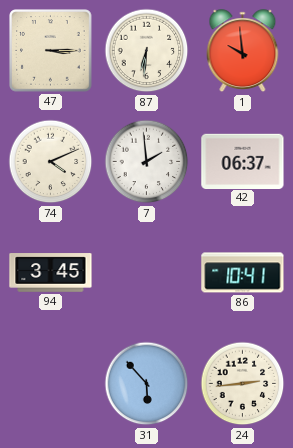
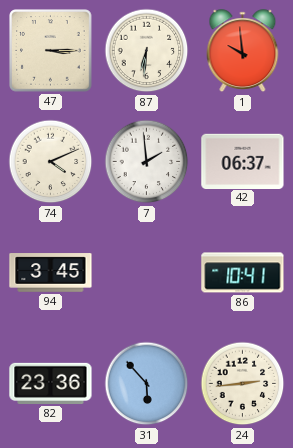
82: none -> 23:36
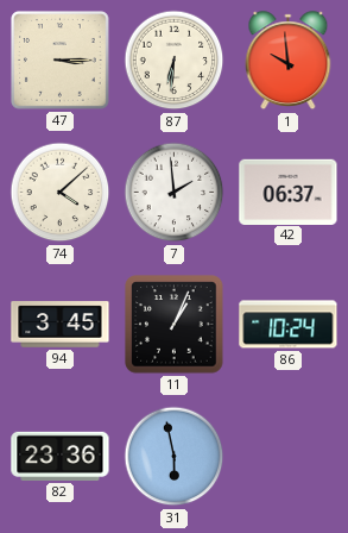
74: 4:11 -> 4:08
11: none -> 1:04
86: 10:41 -> 10:24
31: 5:53 -> 5:58
24: 2:44 -> none
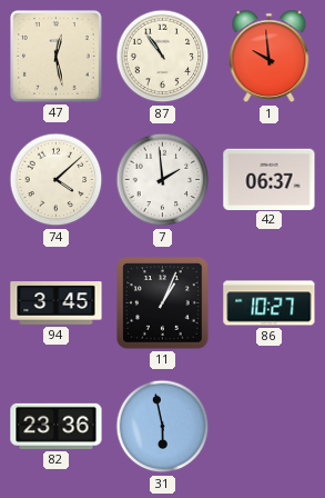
47: 3:15 -> 12:28
87: 6:31 -> 10:54
86: 10:24 -> 10:27
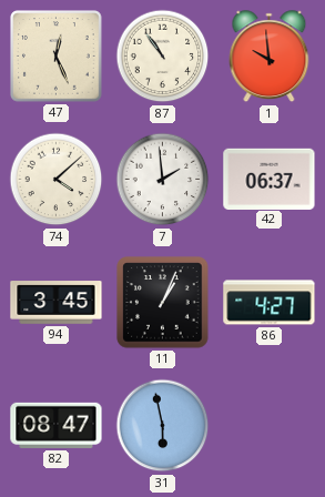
47: 12:28 -> 12:26
86: 10:27 -> 4:27
82: 23:36 -> 08:47
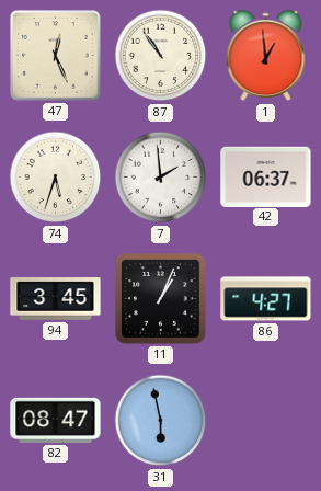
1: 9:59 -> 12:59
74: 4:08 -> 5:33
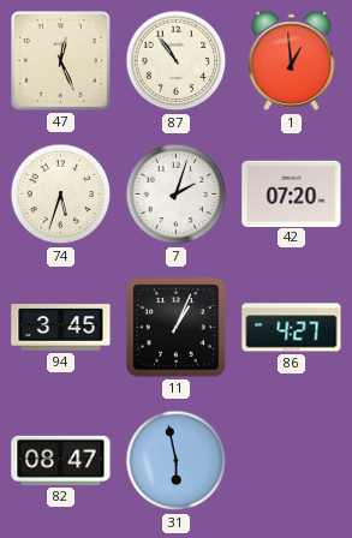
7: 1:59 -> 2:03
42: 06:37 -> 07:20
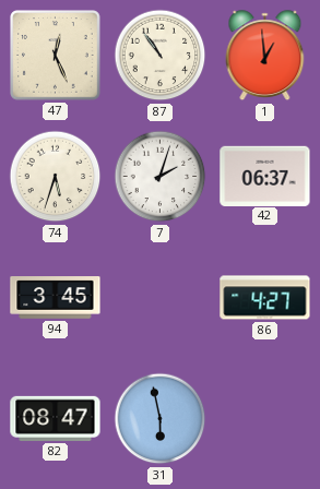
42: 07:20 -> 06:37
11: 1:04 -> none
